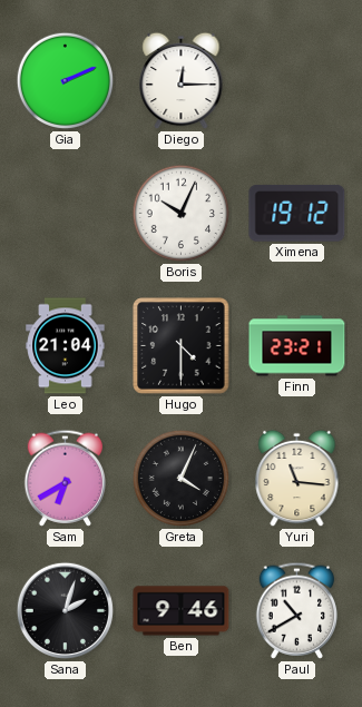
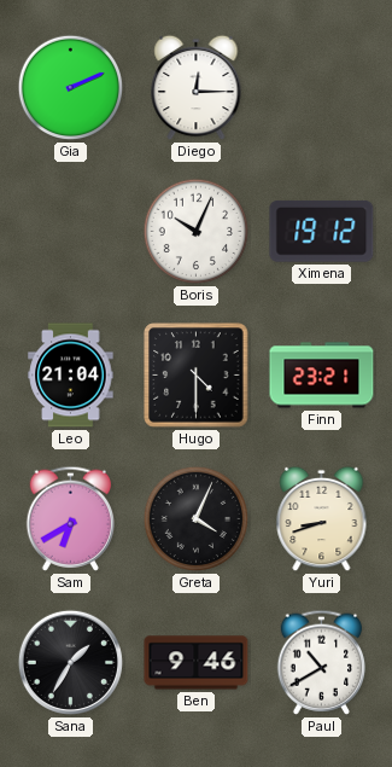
Yuri: 11:16 -> 8:42
Sana: 2:03 -> 1:35
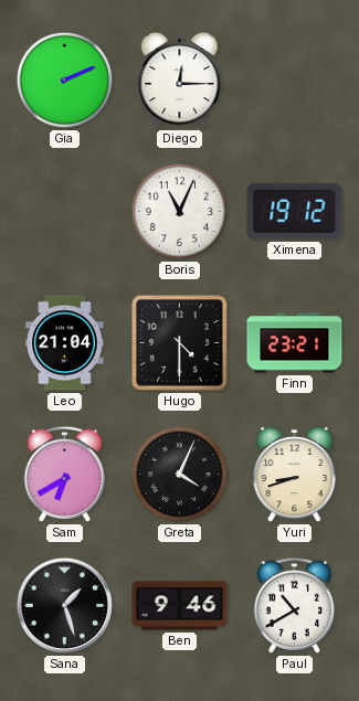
Boris: 10:04 -> 11:04
Sana: 1:35 -> 1:27
